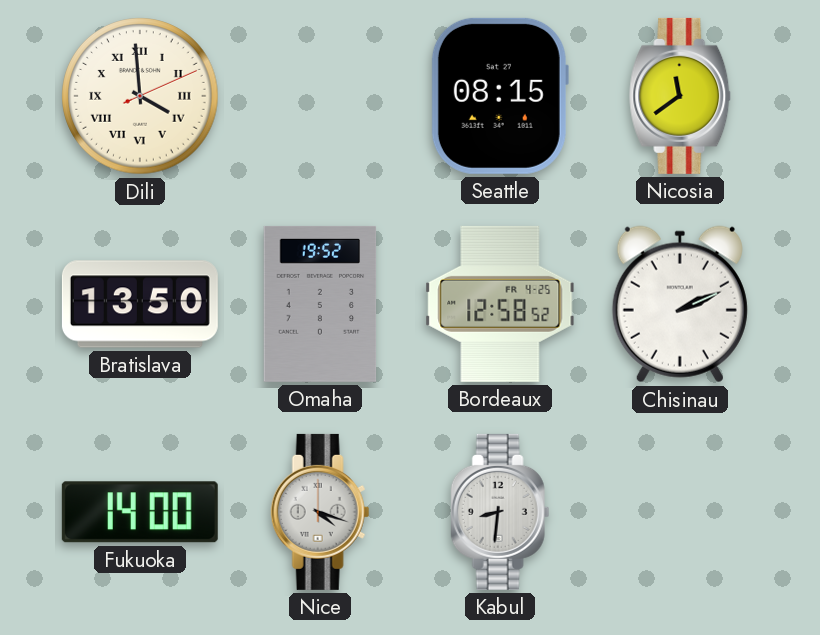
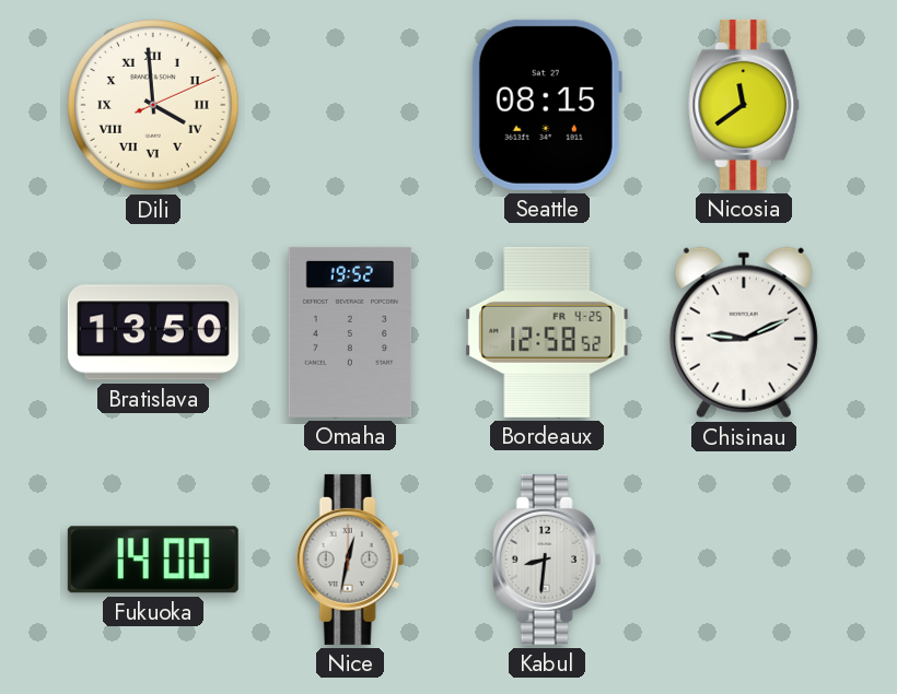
Chisinau: 2:11 -> 9:11
Nice: 4:18 -> 12:32
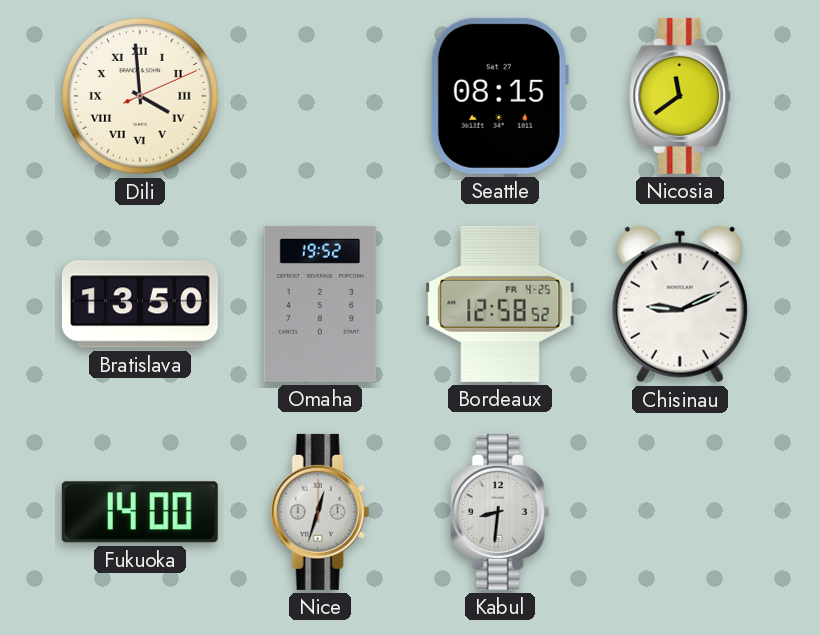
Nice: 12:32 -> 12:33
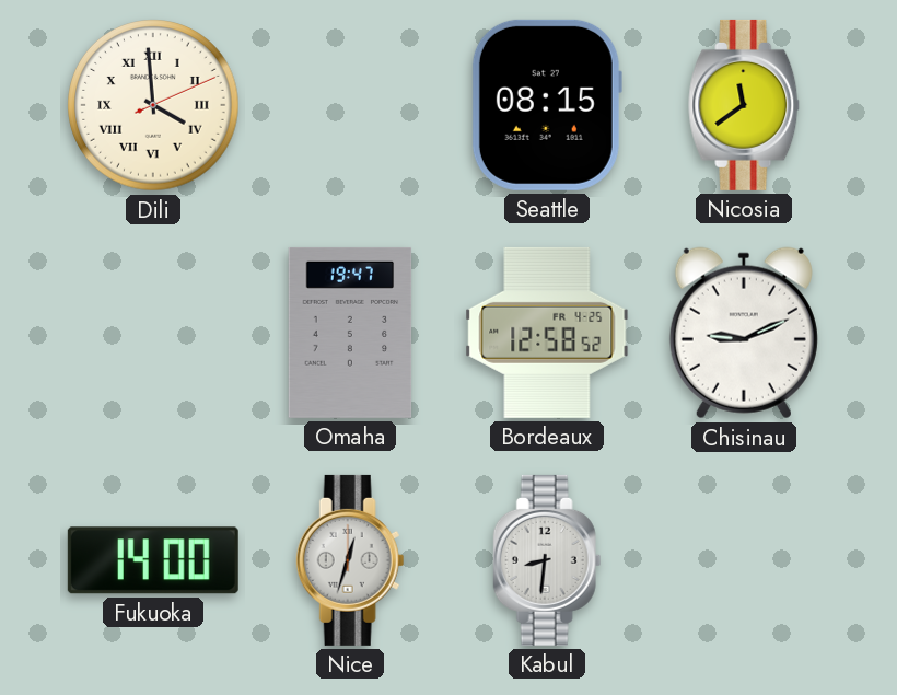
Bratislava: 13:50 -> none
Omaha: 19:52 -> 19:47
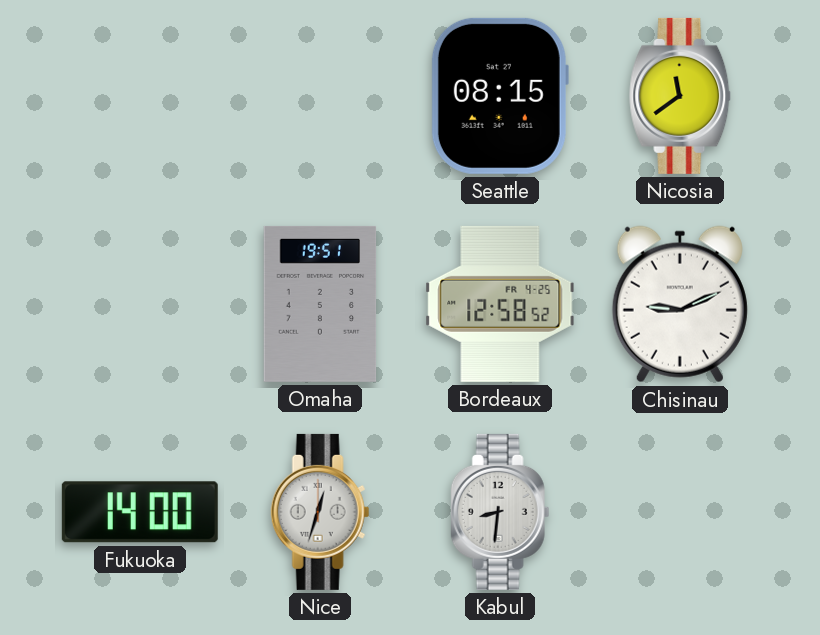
Dili: 3:59 -> none
Omaha: 19:47 -> 19:51
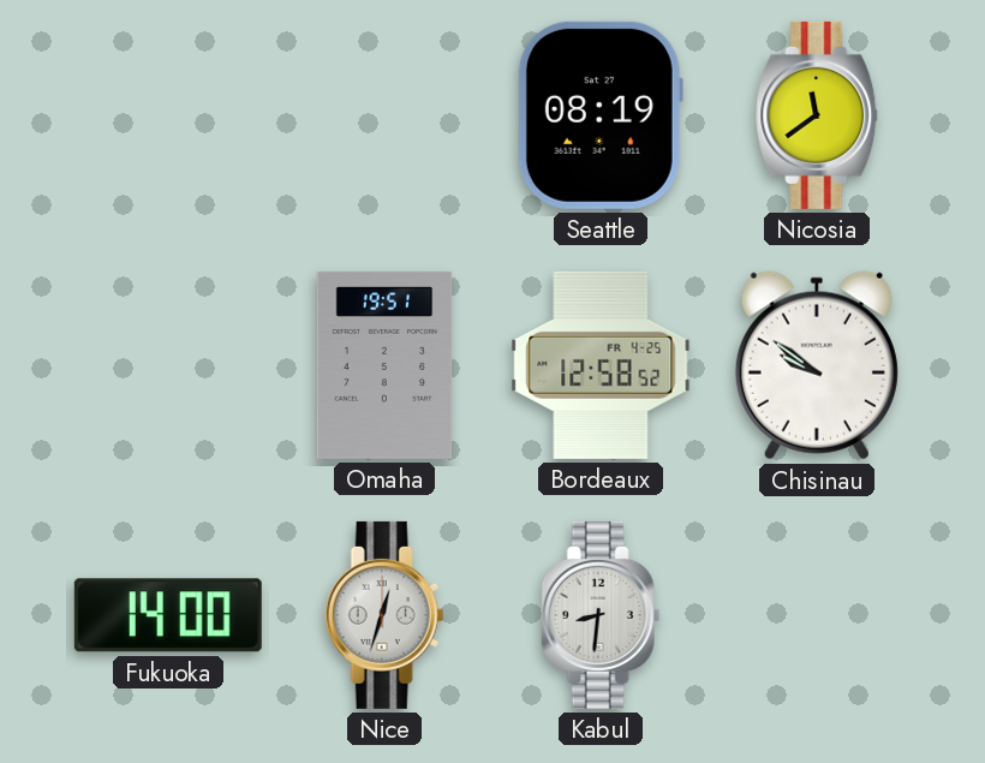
Seattle: 08:15 -> 08:19
Chisinau: 9:11 -> 9:51
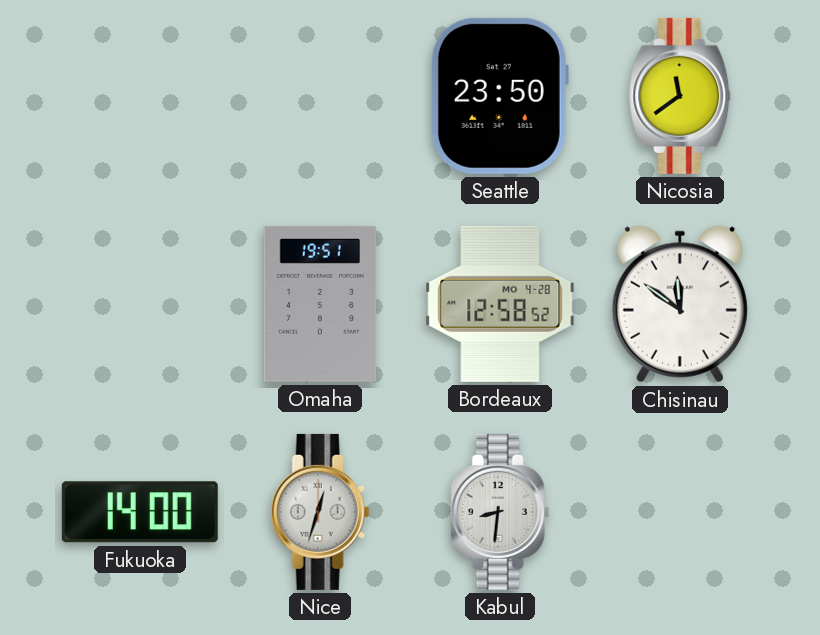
Seattle: 08:19 -> 23:50
Bordeaux date: FR 4-25 -> MO 4-28
Chisinau: 9:51 -> 11:51
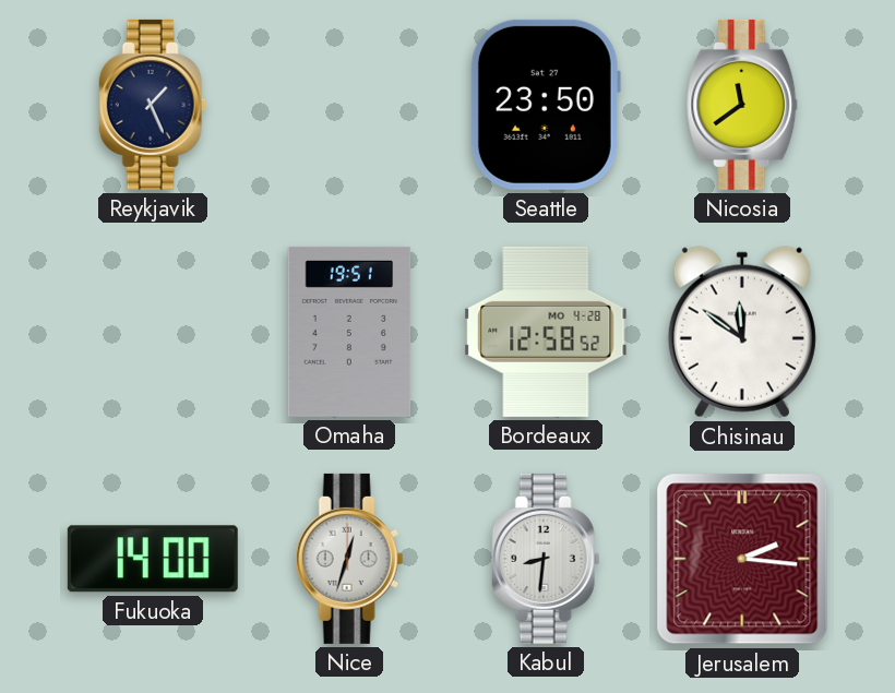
Reykjavik: none -> 1:26
Jerusalem: none -> 2:16
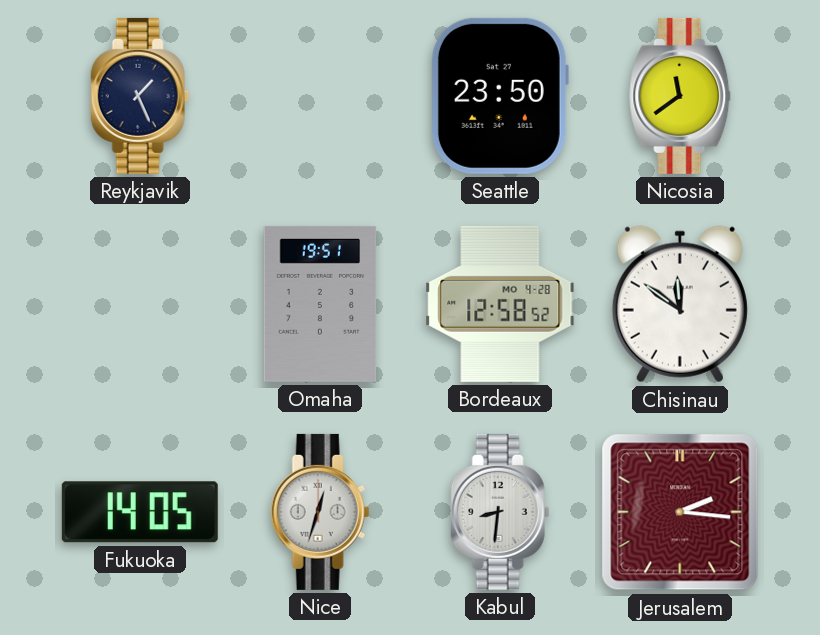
Fukuoka: 14:00 -> 14:05
